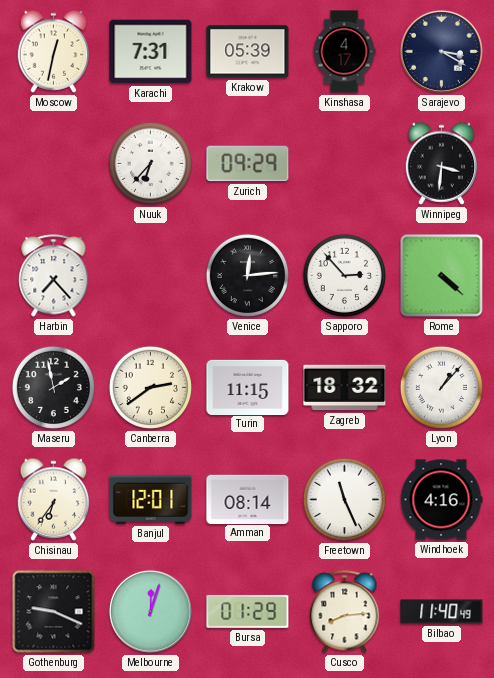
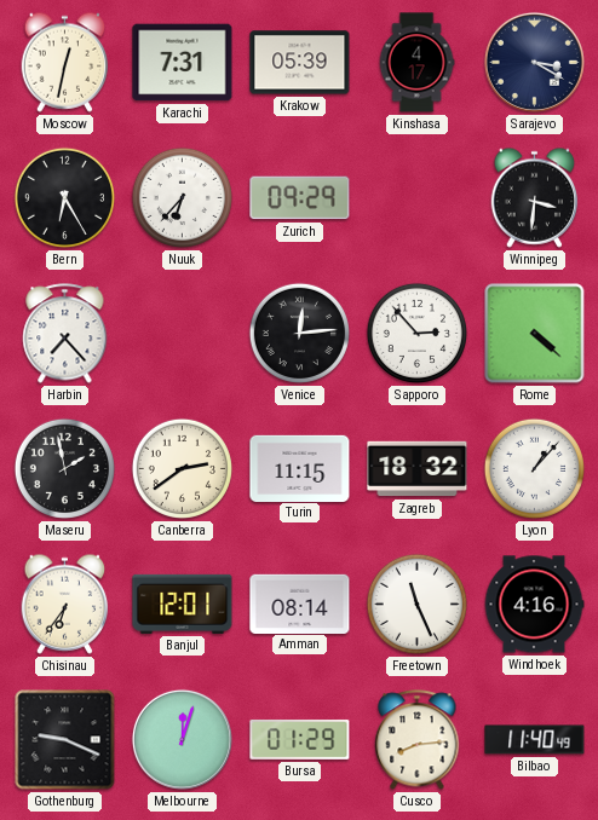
Bern: none -> 6:25
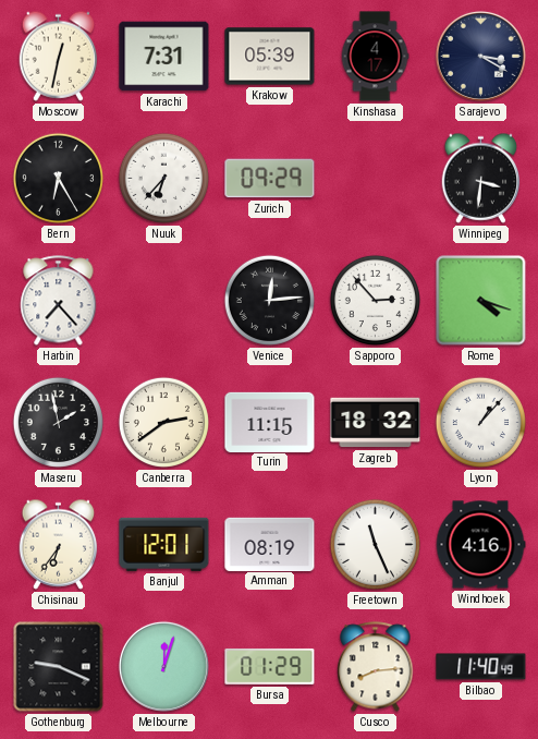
Rome: 4:22 -> 4:18
Amman: 08:14 -> 08:19
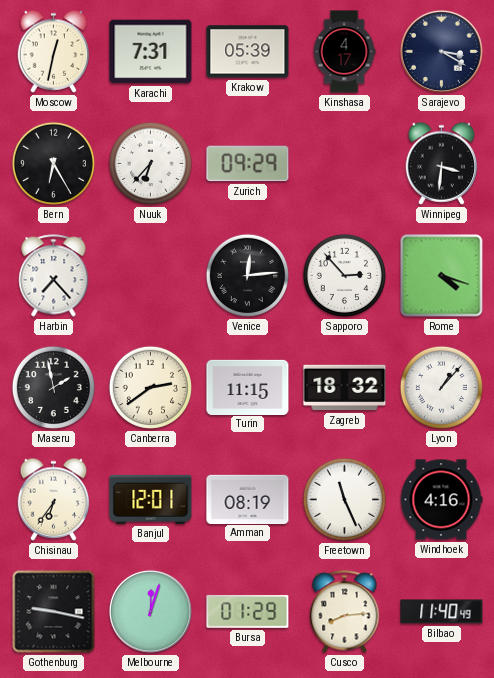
Gothenburg: 9:19 -> 9:17
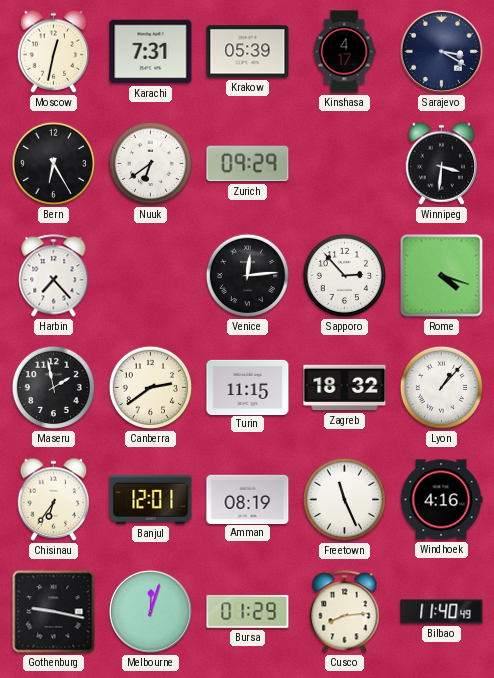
Nuuk: 6:37 -> 6:39
